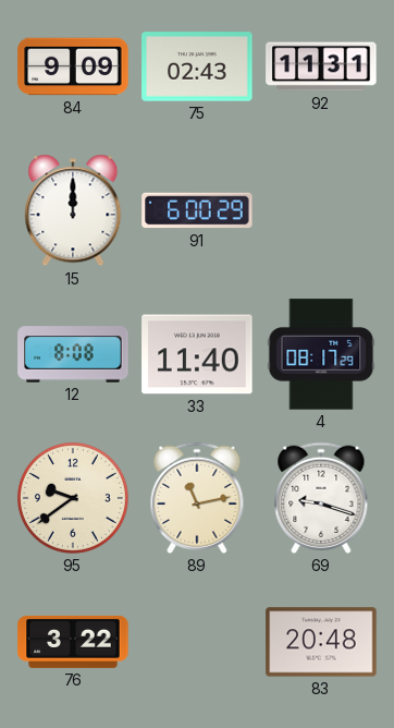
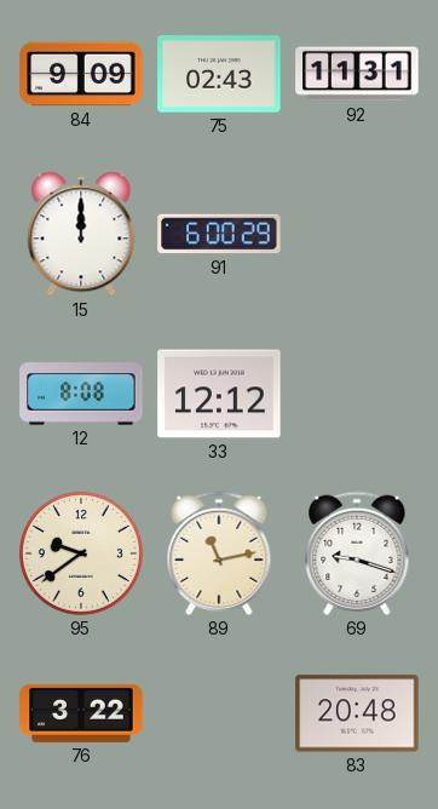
33: 11:40 -> 12:12
4: 08:17 -> none
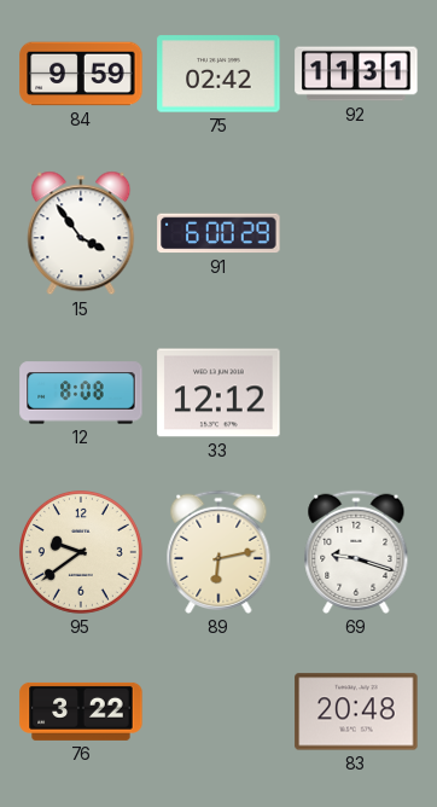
84: 9:09 -> 9:59
75: 02:43 -> 02:42
15: 12:00 -> 3:54
89: 11:13 -> 6:13
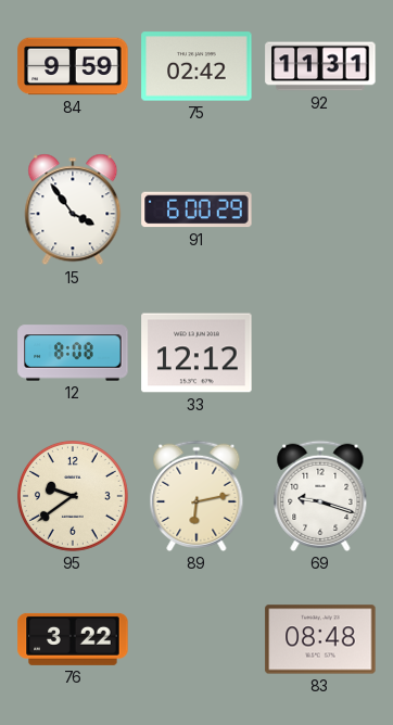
83: 20:48 -> 08:48
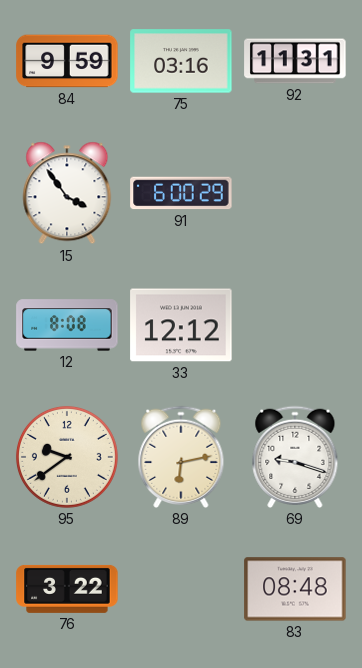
75: 02:42 -> 03:16
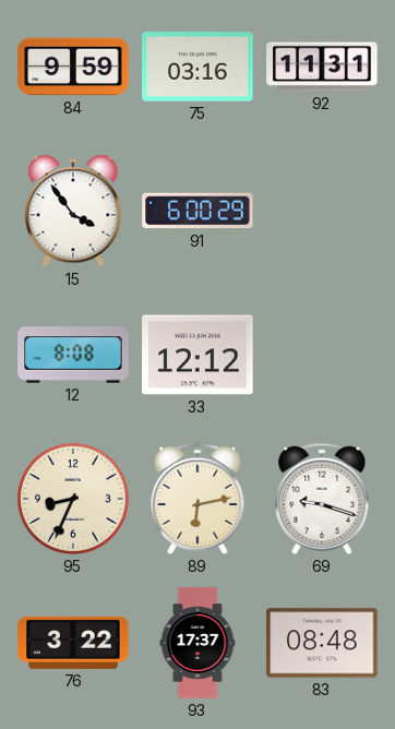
95: 9:39 -> 8:34
93: none -> 17:37
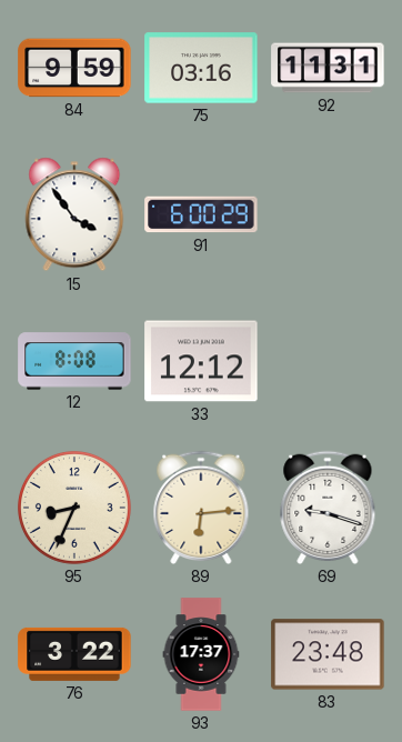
89: 6:13 -> 6:14
83: 08:48 -> 23:48
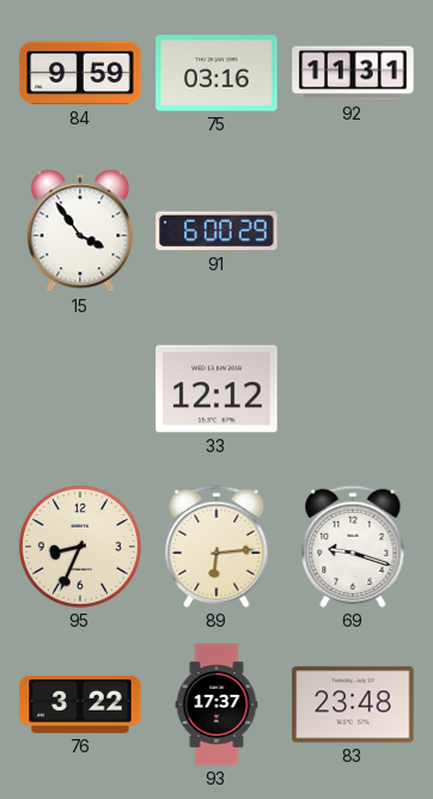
12: 8:08 -> none
